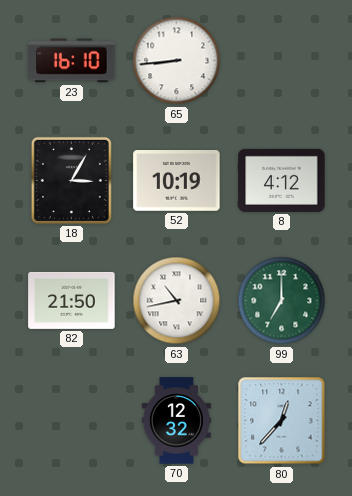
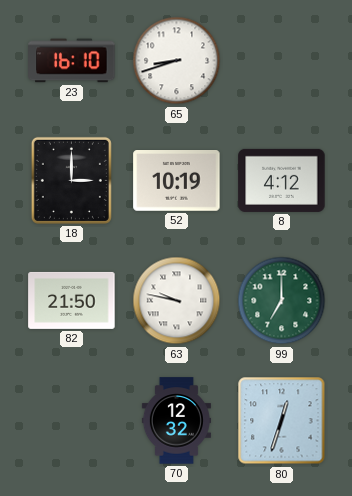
65: 8:44 -> 8:42
18: 3:05 -> 3:00
63: 10:43 -> 9:47
80: 12:37 -> 12:33
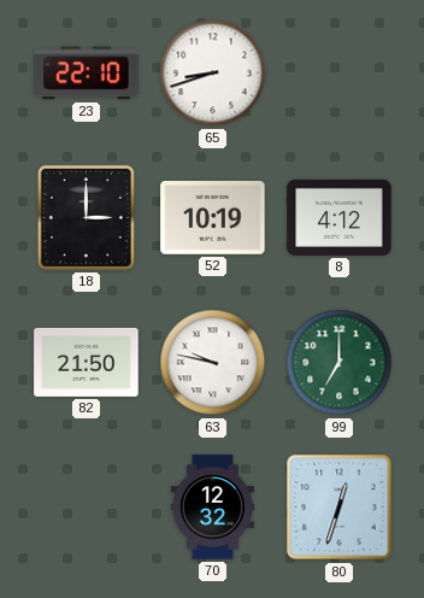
23: 16:10 -> 22:10
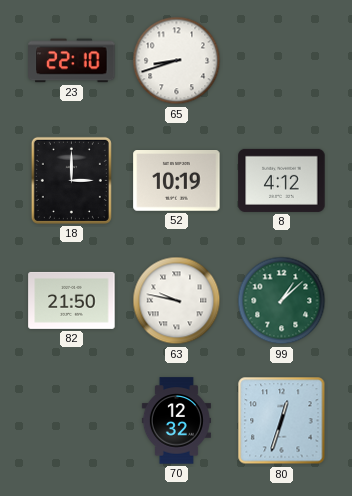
99: 7:00 -> 1:08
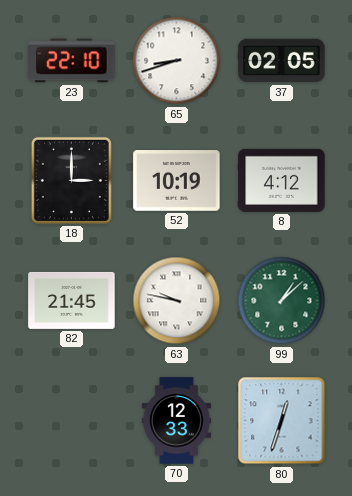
37: none -> 02:05
82: 21:50 -> 21:45
70: 12:32 -> 12:33
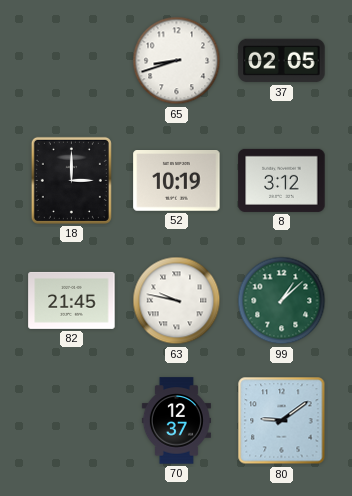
23: 22:10 -> none
8: 4:12 -> 3:12
70: 12:33 -> 12:37
80: 12:33 -> 9:09
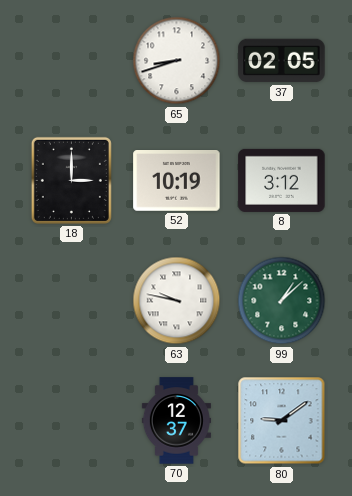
82: 21:45 -> none
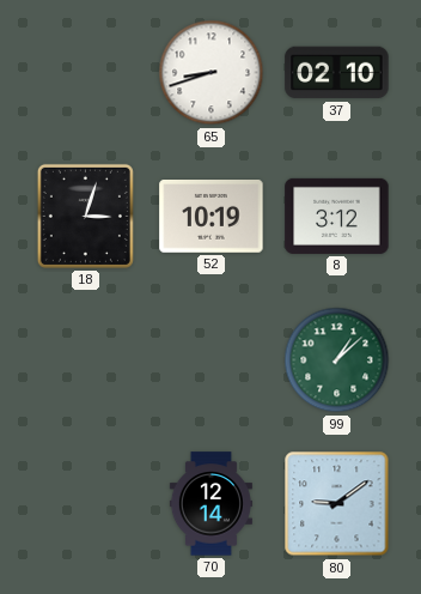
37: 02:05 -> 02:10
18: 3:00 -> 3:03
63: 9:47 -> none
70: 12:37 -> 12:14
